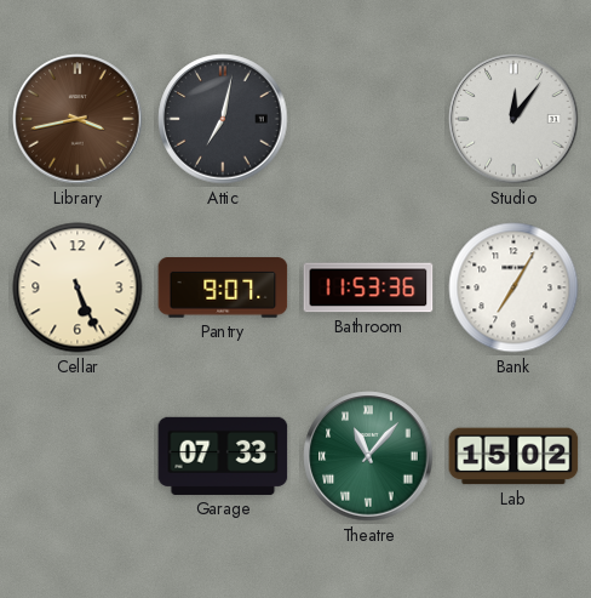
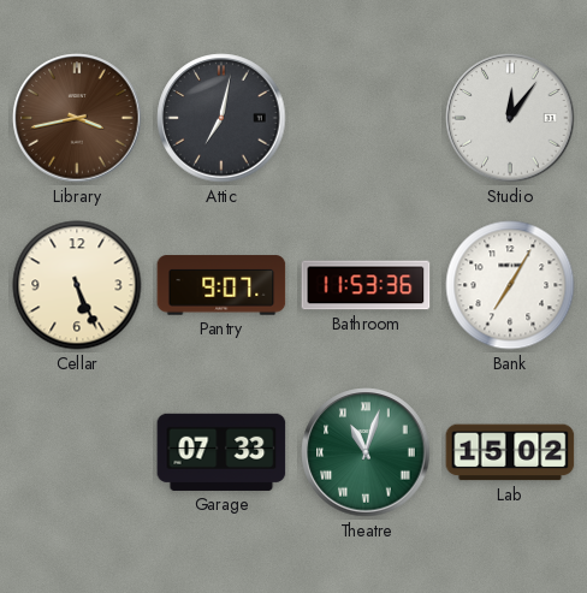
Theatre: 11:07 -> 11:03
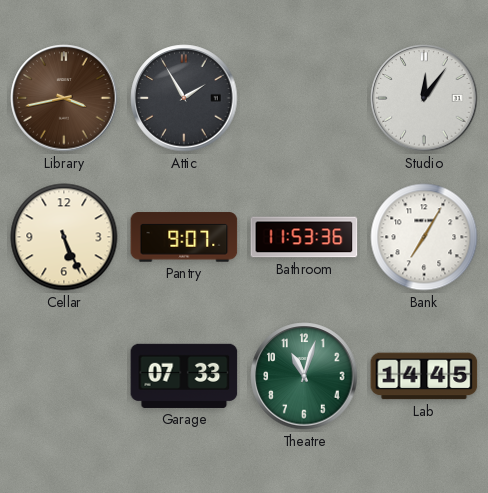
Attic: 7:02 -> 1:55
Theatre numerals: Roman -> Arabic
Lab: 15:02 -> 14:45
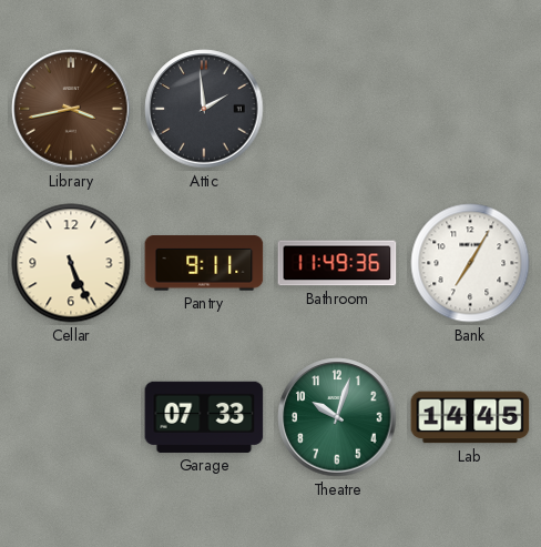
Attic: 1:55 -> 1:59
Studio: 12:06 -> none
Pantry: 9:07 -> 9:11
Bathroom: 11:53 -> 11:49
Theatre: 11:03 -> 10:03
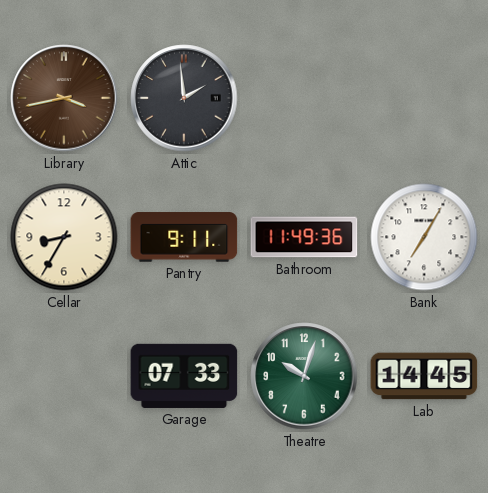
Cellar: 5:26 -> 8:35
